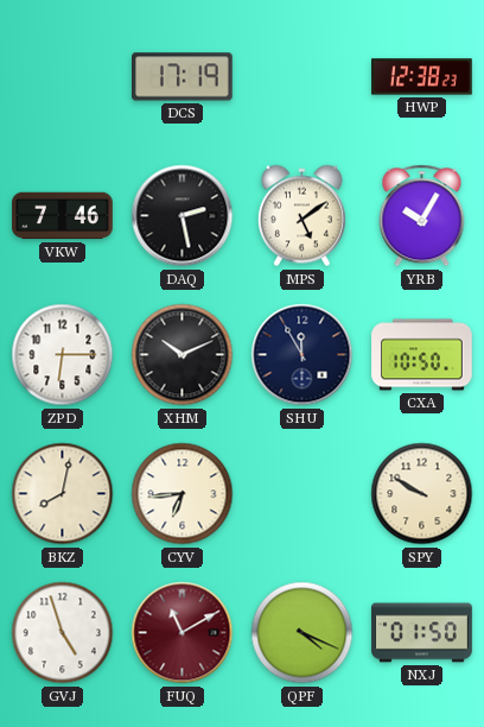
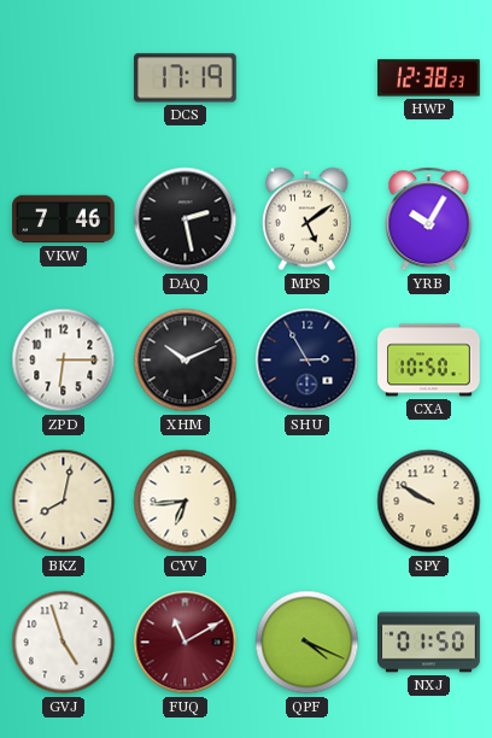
SHU: 11:55 -> 2:55
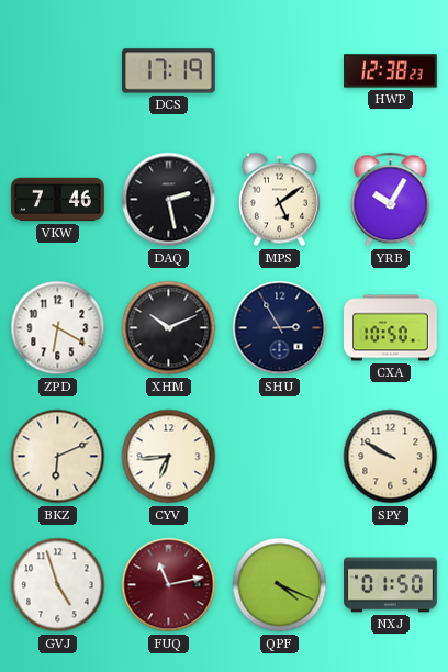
ZPD: 6:15 -> 6:20
BKZ: 8:02 -> 6:11
FUQ: 11:10 -> 11:13
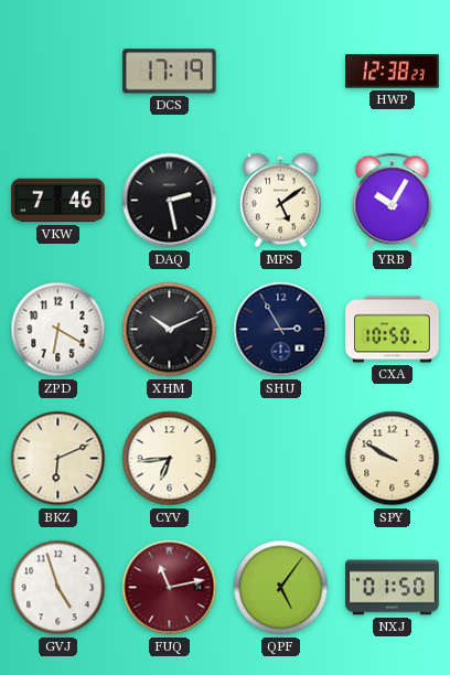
QPF: 4:19 -> 5:06
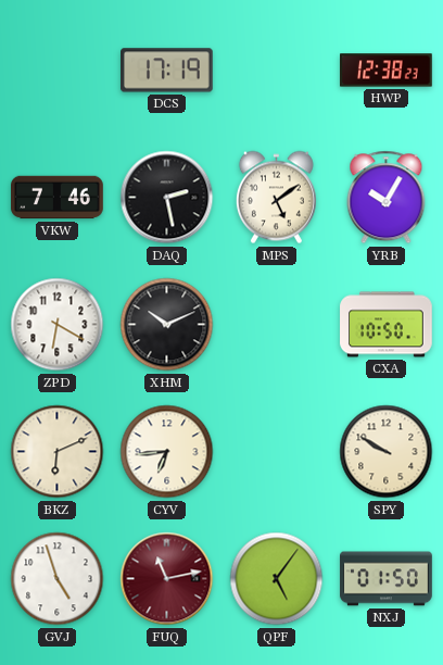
SHU: 2:55 -> none
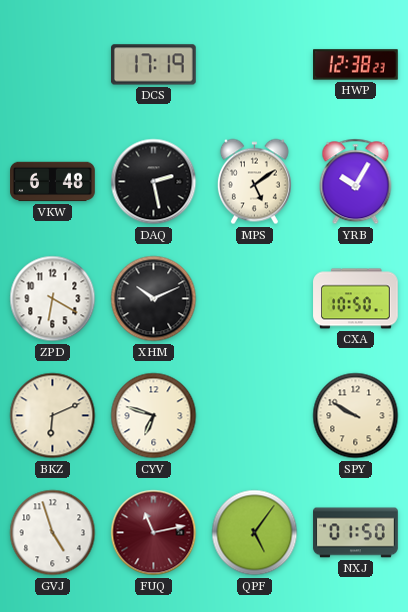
VKW: 7:46 -> 6:48
CYV: 6:44 -> 6:48
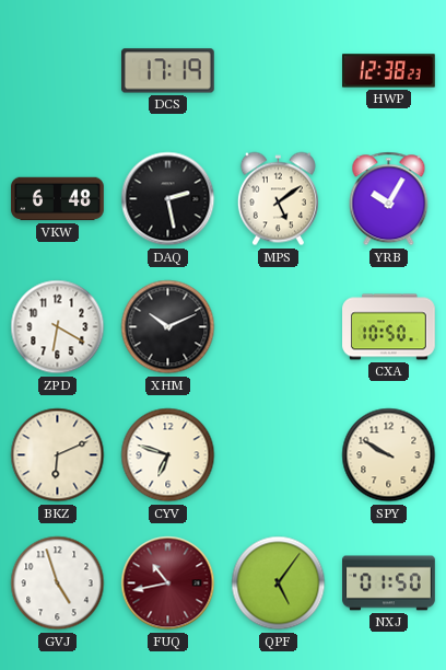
FUQ: 11:13 -> 10:43
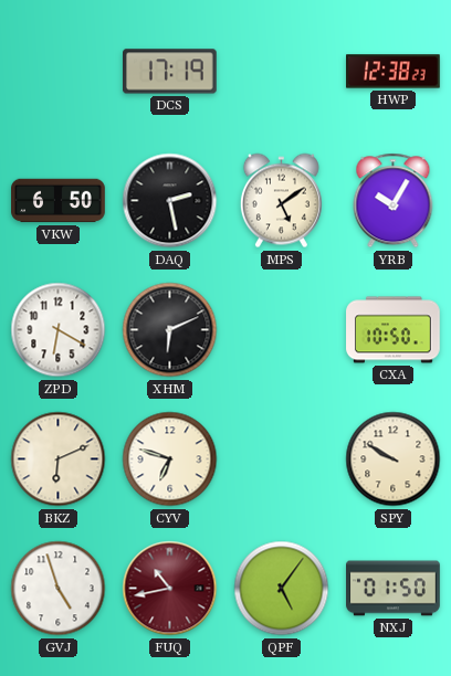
VKW: 6:48 -> 6:50
XHM: 10:11 -> 6:11
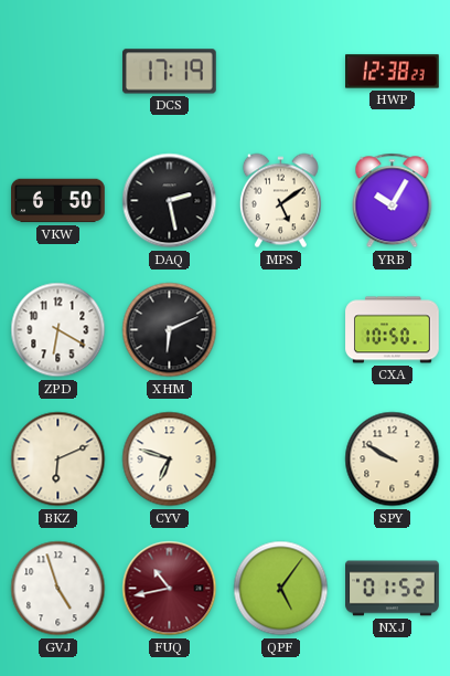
NXJ: 01:50 -> 01:52
